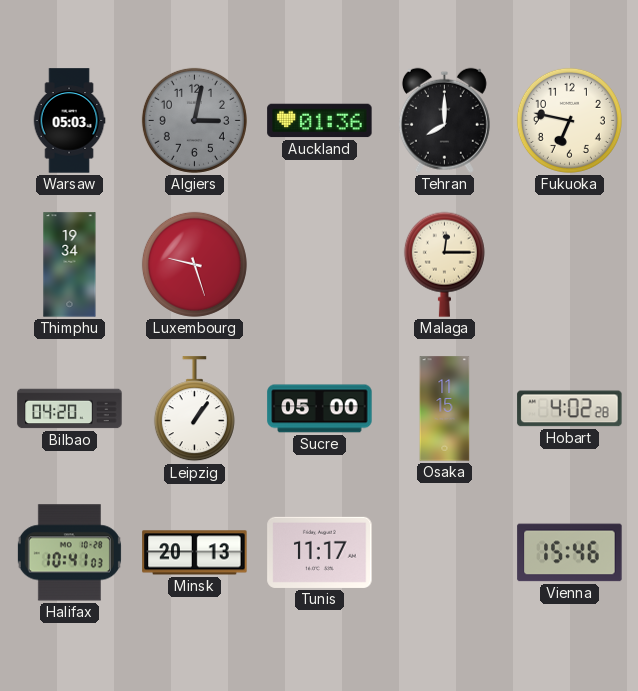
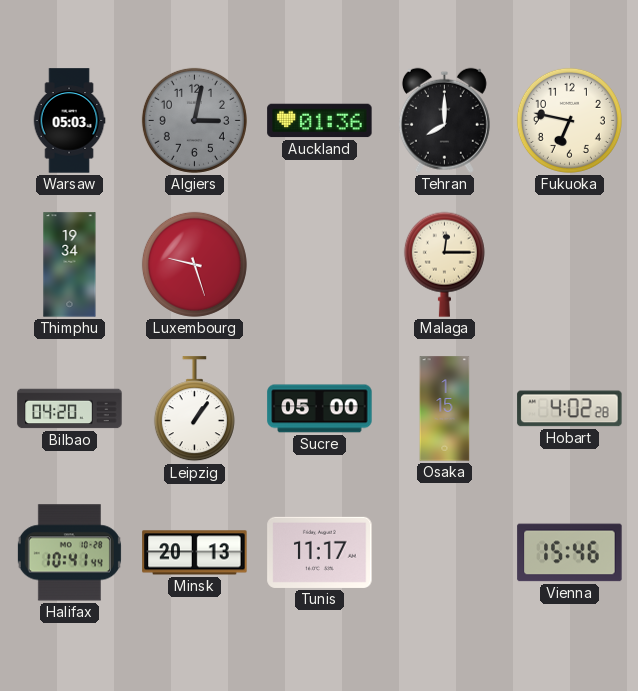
Osaka: 11:15 -> 1:15
Halifax: 10:41:03 -> 10:41:44
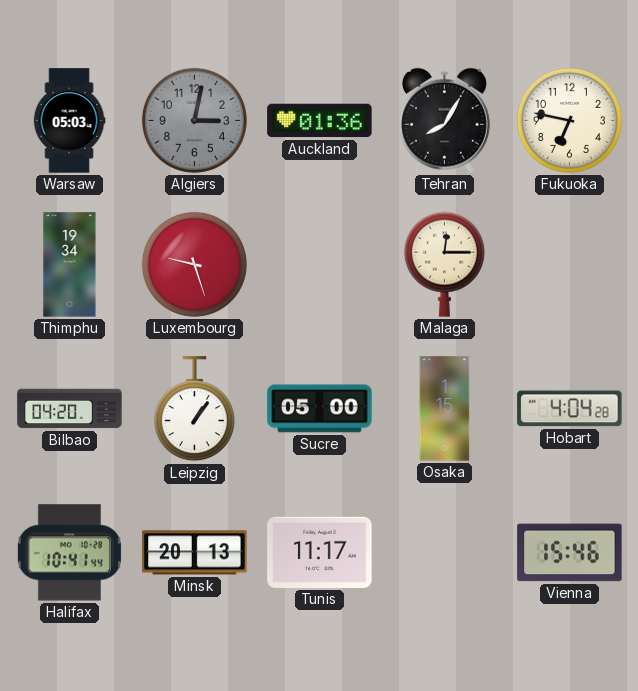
Tehran: 8:00 -> 8:05
Hobart: 4:02 -> 4:04
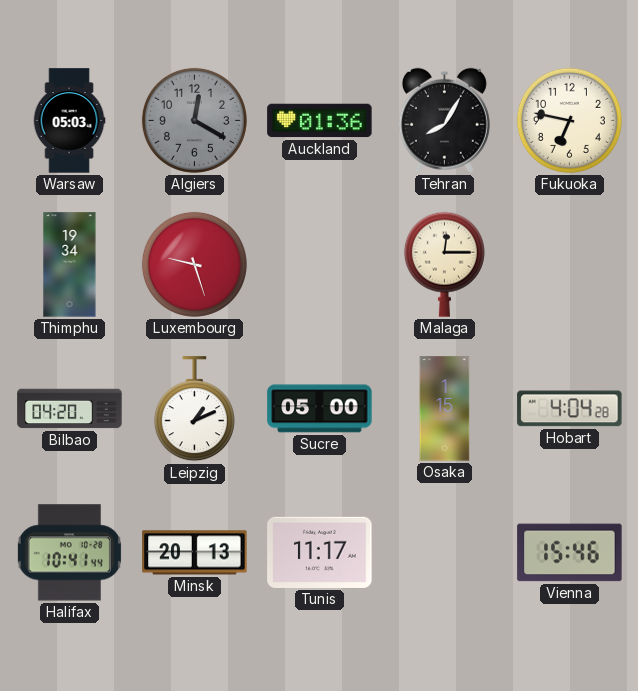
Algiers: 3:02 -> 12:20
Leipzig: 1:06 -> 1:11
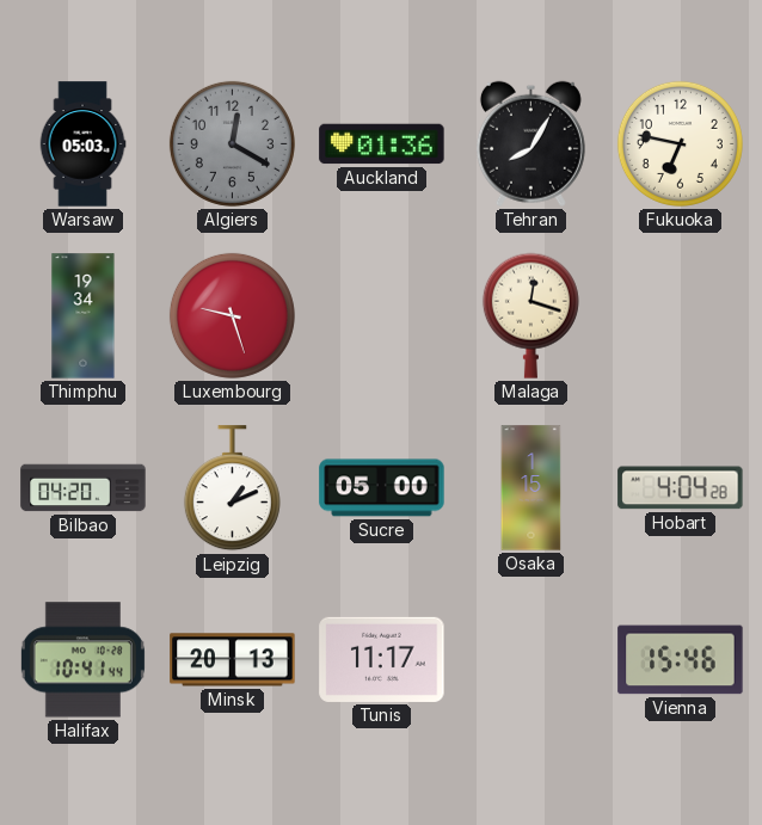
Malaga: 12:15 -> 12:18
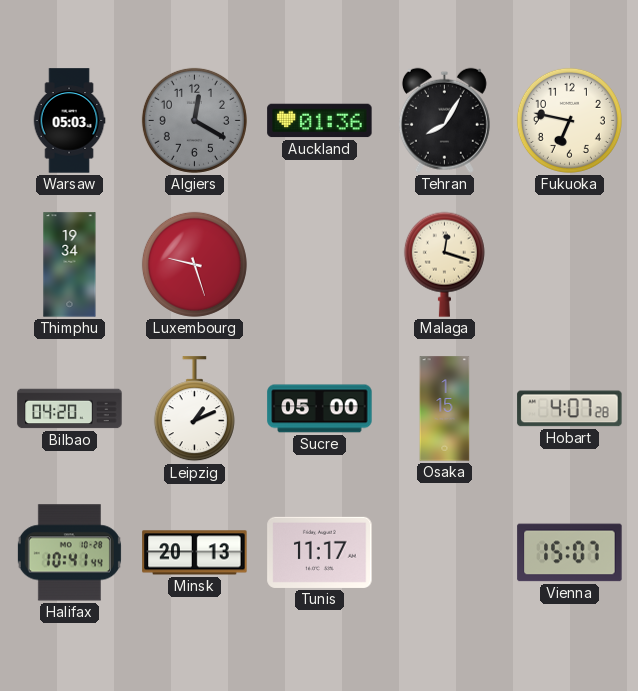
Hobart: 4:04 -> 4:07
Vienna: 15:46 -> 15:07
